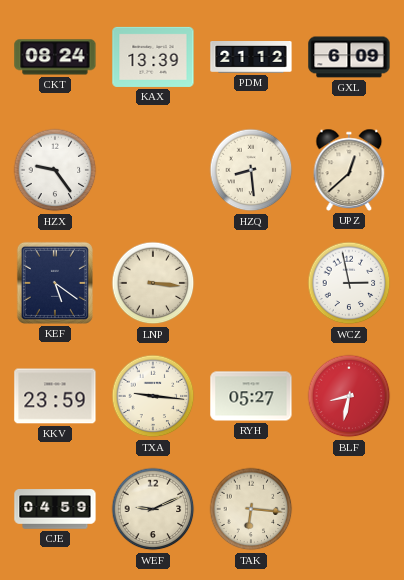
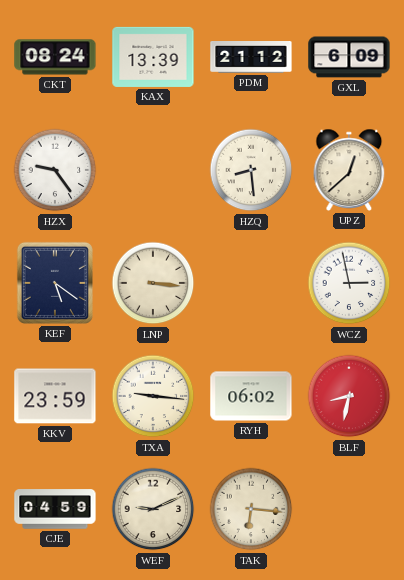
RYH: 05:27 -> 06:02
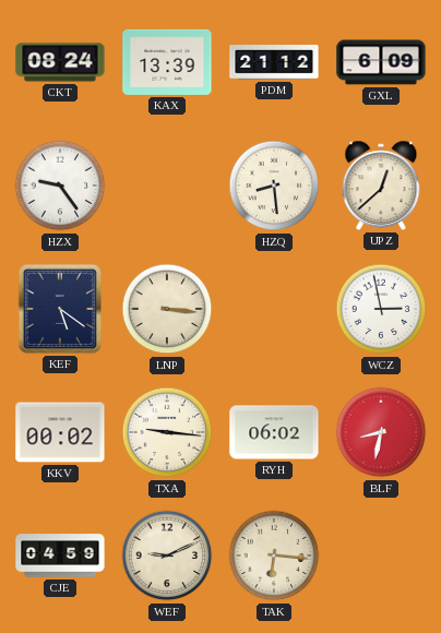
KKV: 23:59 -> 00:02
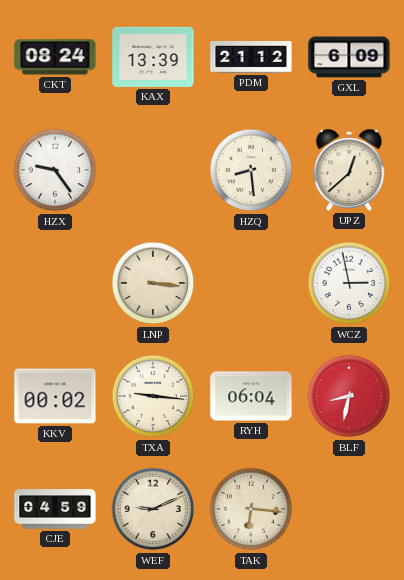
KEF: 5:21 -> none
RYH: 06:02 -> 06:04
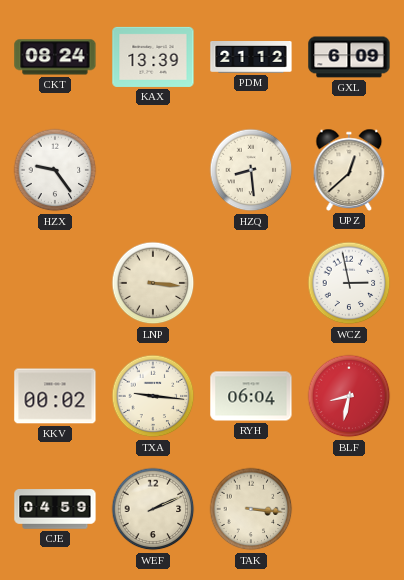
WEF: 9:11 -> 2:11
TAK: 6:16 -> 3:16
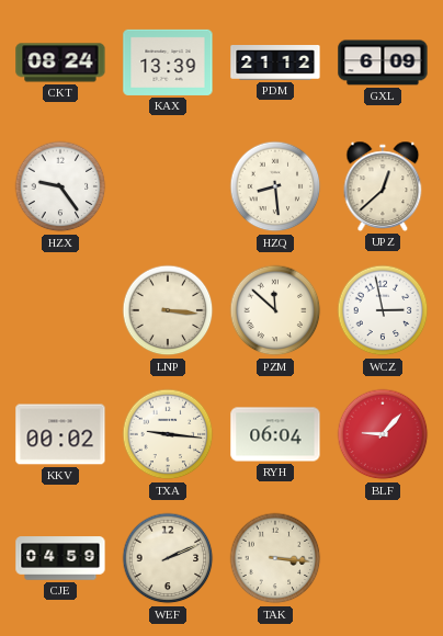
PZM: none -> 11:52
BLF: 8:32 -> 9:07
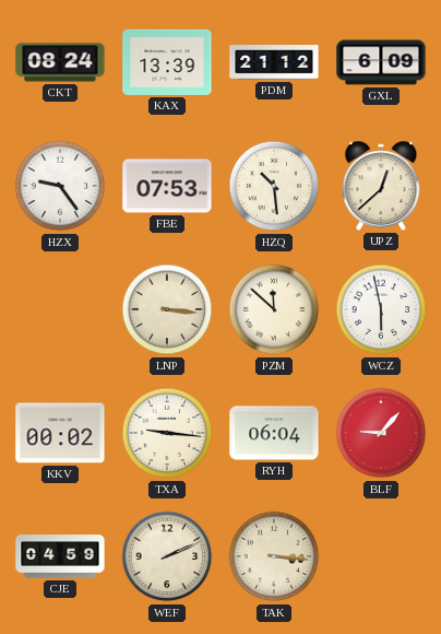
FBE: none -> 07:53
HZQ: 8:29 -> 10:29
WCZ: 2:58 -> 5:58
